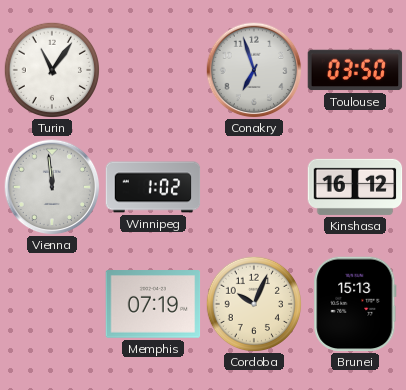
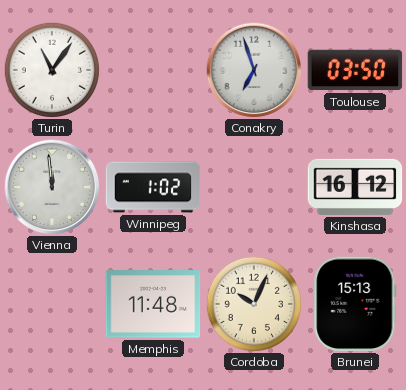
Memphis: 07:19 -> 11:48
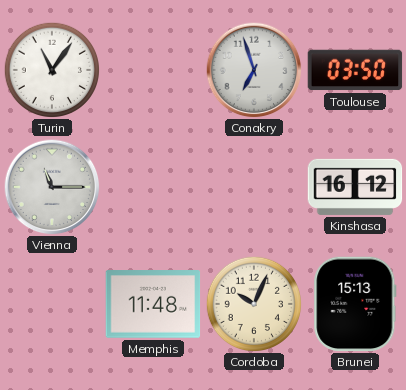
Vienna: 11:59 -> 11:15
Winnipeg: 1:02 -> none
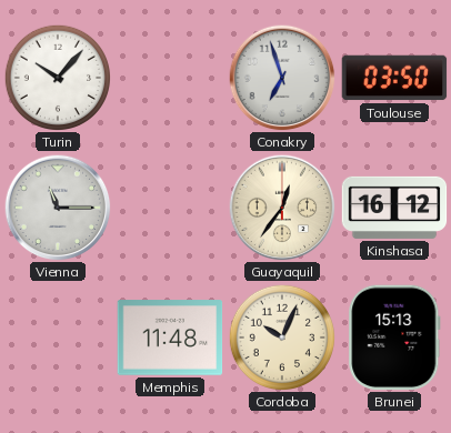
Turin: 11:06 -> 10:07
Guayaquil: none -> 12:36
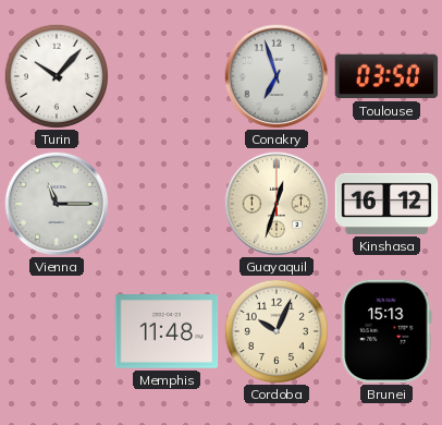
Guayaquil: 12:36 -> 12:33
